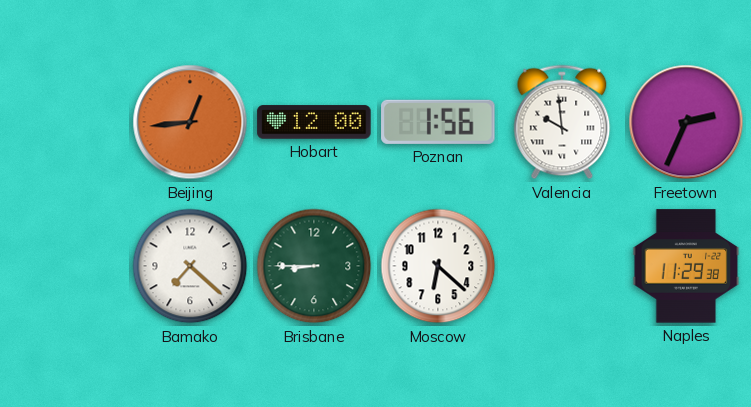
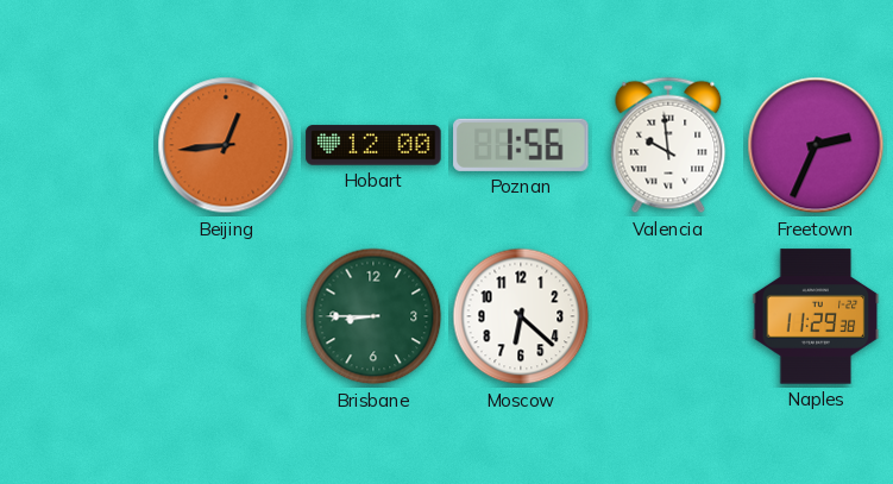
Bamako: 7:22 -> none
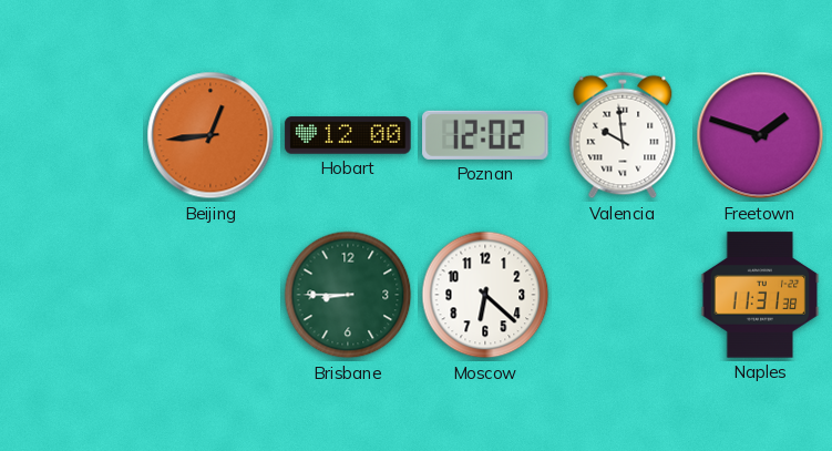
Poznan: 1:56 -> 12:02
Freetown: 2:34 -> 1:48
Naples: 11:29 -> 11:31
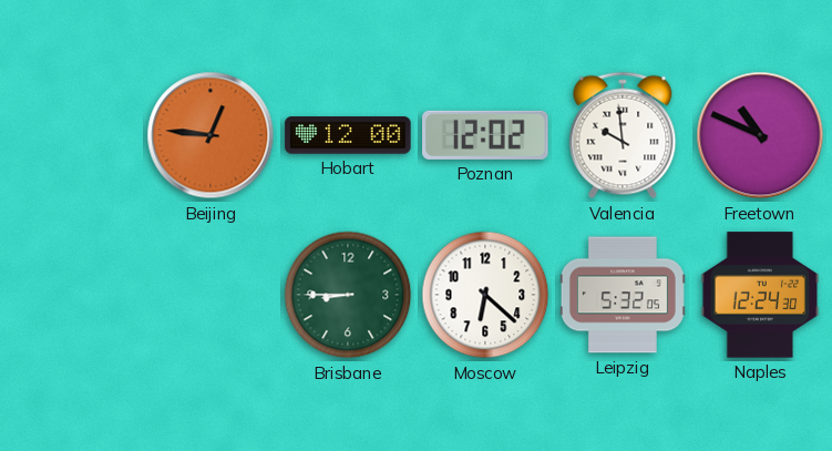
Beijing: 12:44 -> 12:46
Freetown: 1:48 -> 10:49
Leipzig: none -> 5:32
Naples: 11:31 -> 12:24
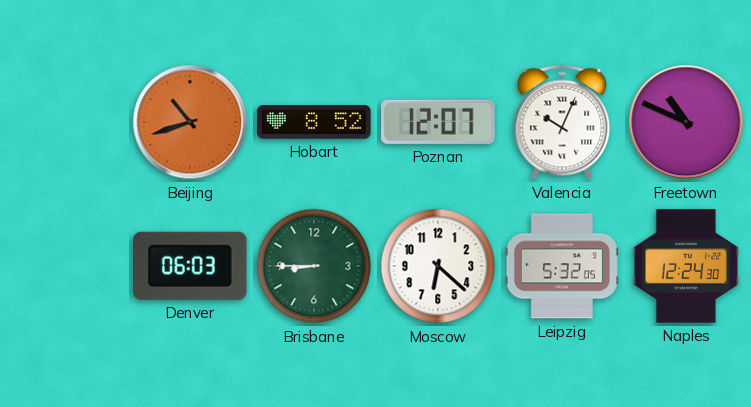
Beijing: 12:46 -> 10:42
Hobart: 12:00 -> 8:52
Poznan: 12:02 -> 12:07
Valencia: 9:59 -> 10:04
Denver: none -> 06:03
